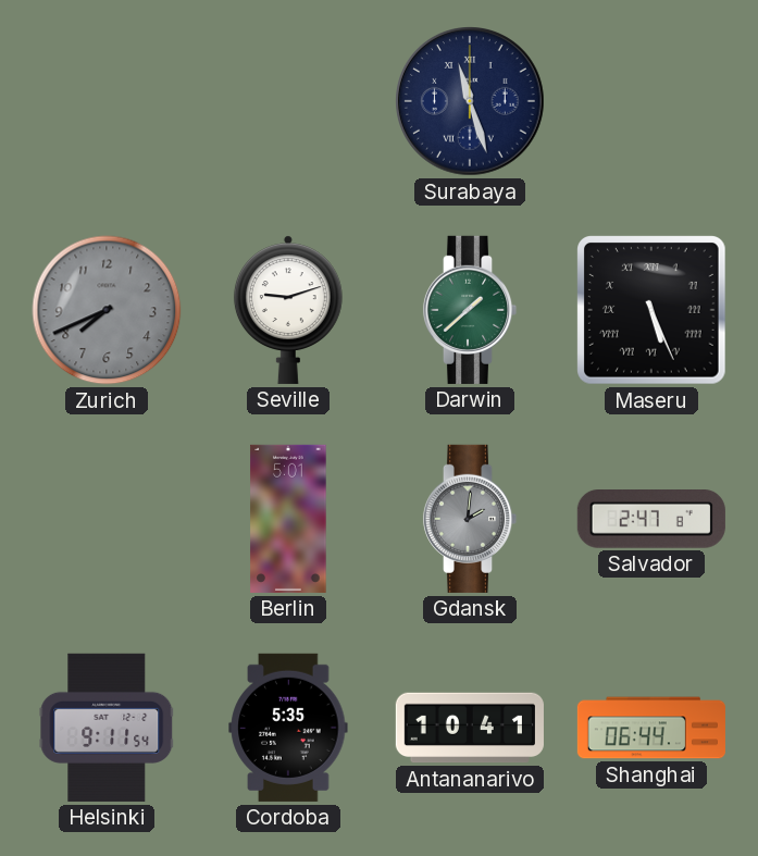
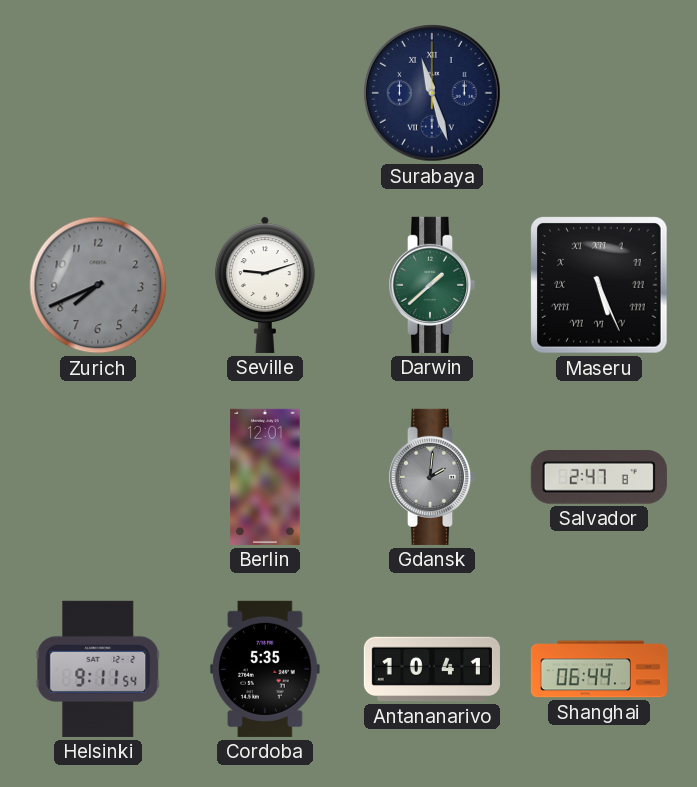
Berlin: 5:01 -> 12:01
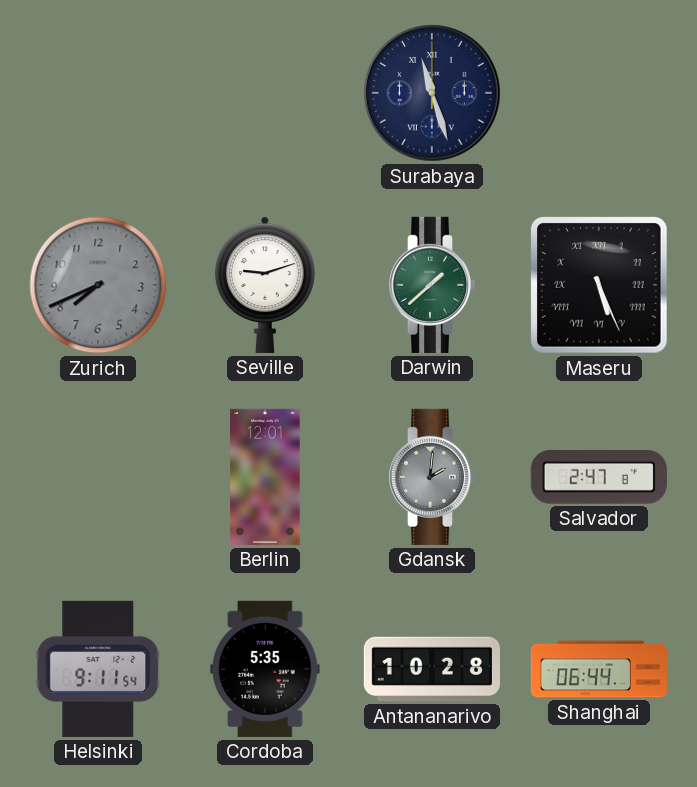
Antananarivo: 10:41 -> 10:28
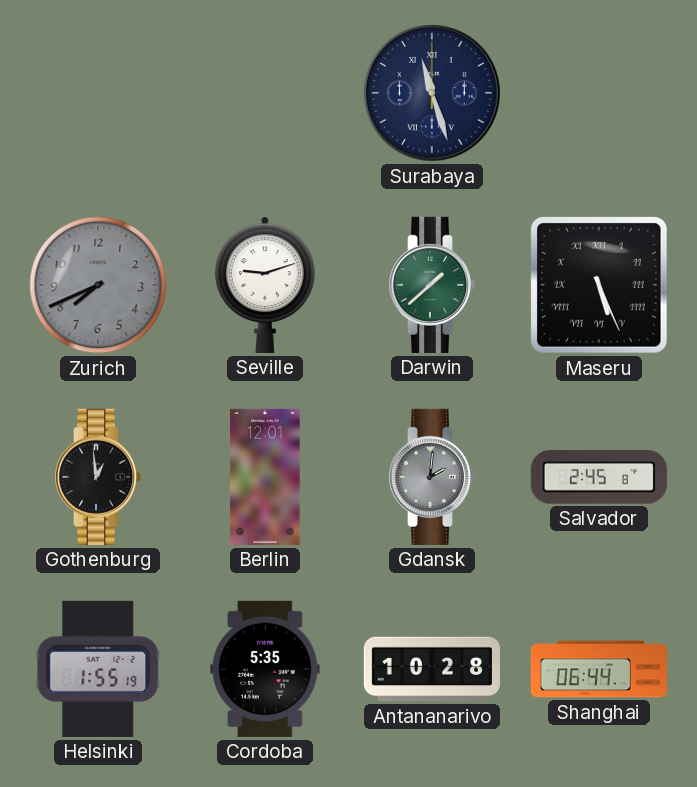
Gothenburg: none -> 12:59
Salvador: 2:47 -> 2:45
Helsinki: 9:11 -> 1:55
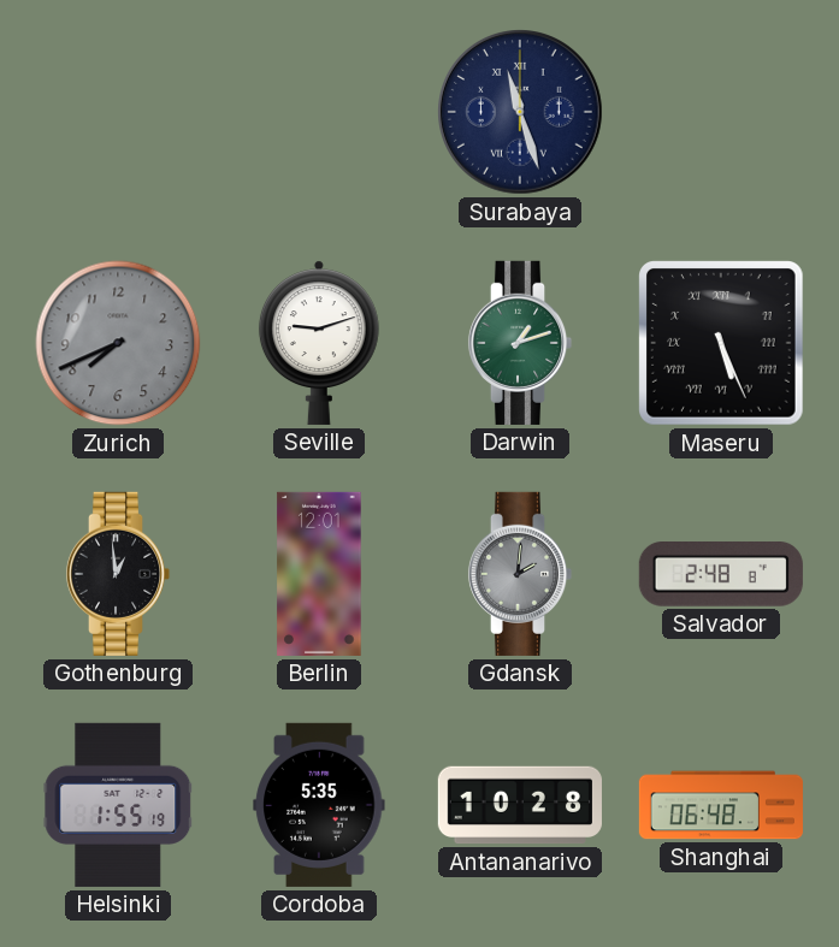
Darwin: 1:38 -> 1:12
Salvador: 2:45 -> 2:48
Shanghai: 06:44 -> 06:48
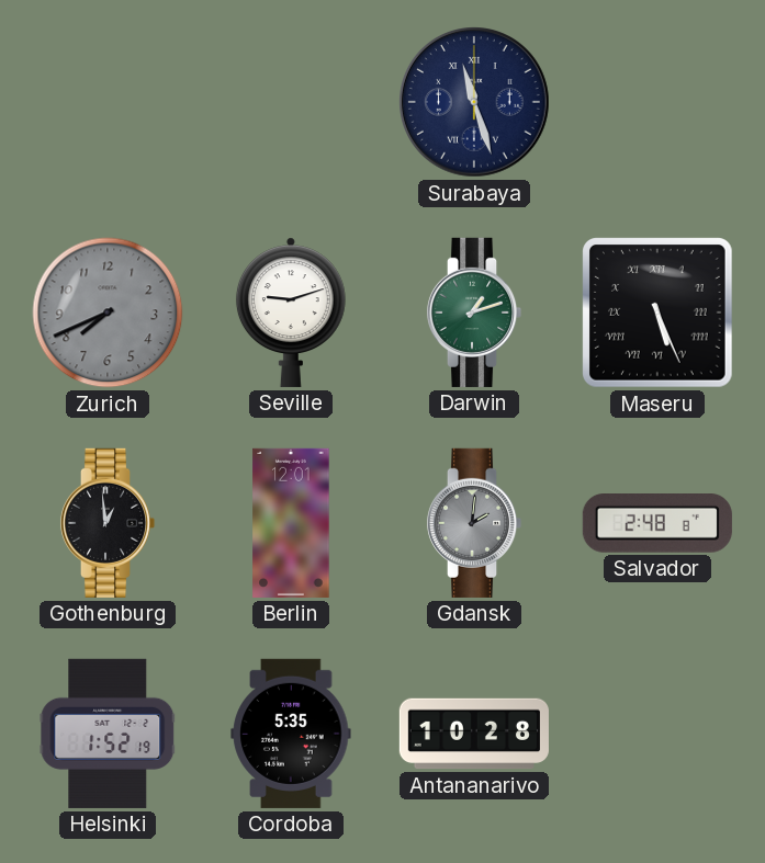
Helsinki: 1:55 -> 1:52
Shanghai: 06:48 -> none
